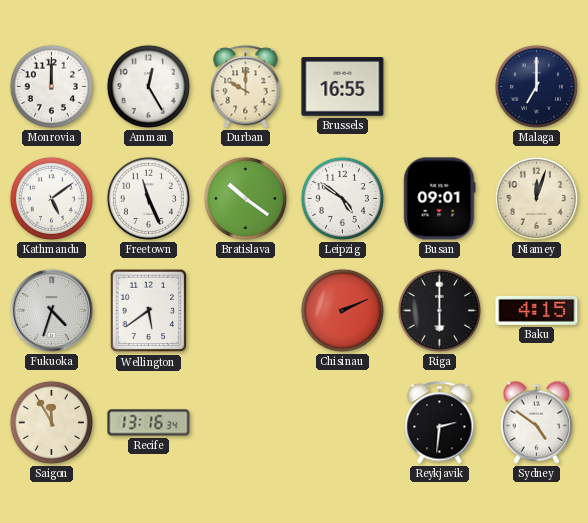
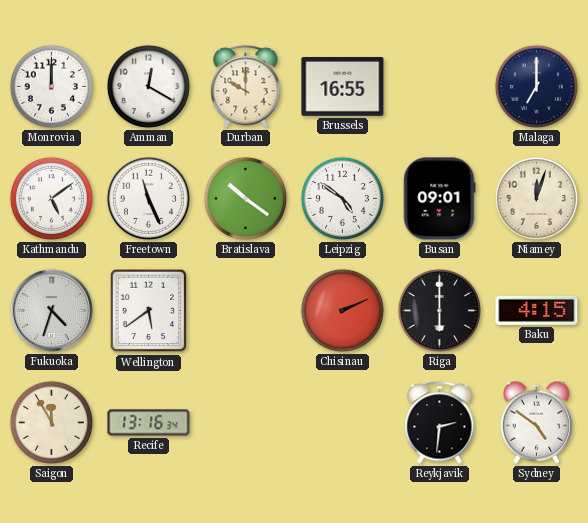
Amman: 12:25 -> 12:20
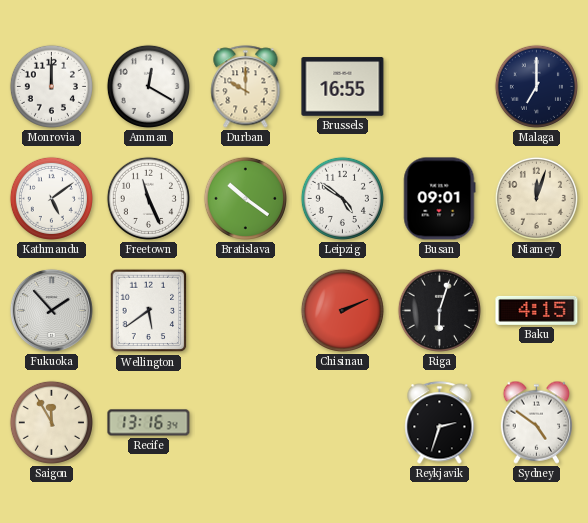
Fukuoka: 4:33 -> 1:53
Riga: 6:00 -> 6:03
Reykjavik: 2:31 -> 2:33
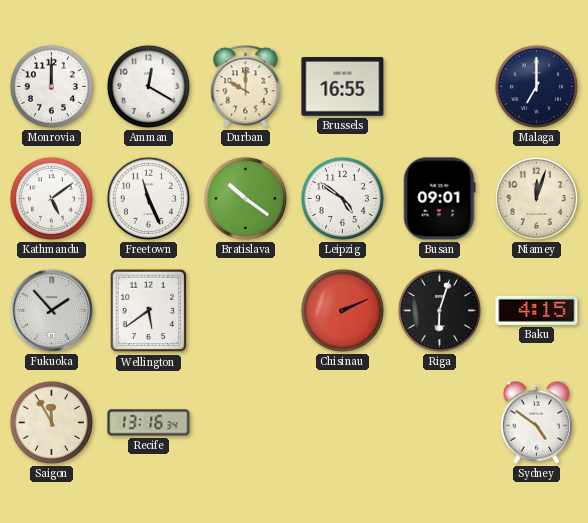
Reykjavik: 2:33 -> none
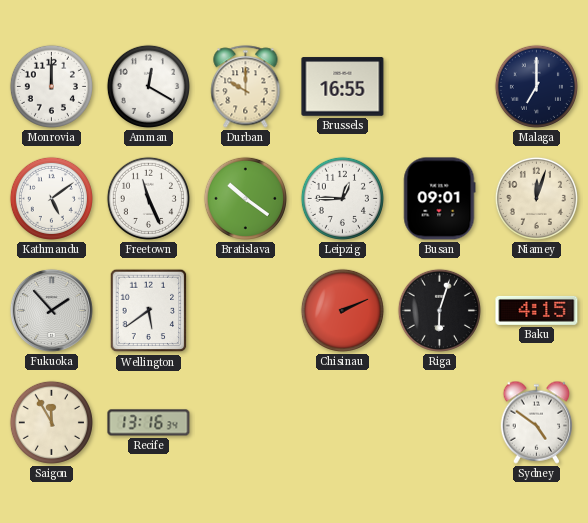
Leipzig: 4:51 -> 12:45
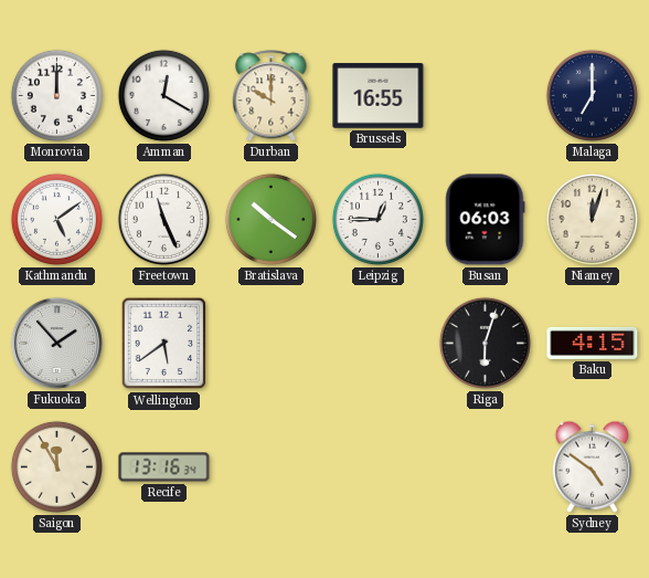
Busan: 09:01 -> 06:03
Chisinau: 2:11 -> none
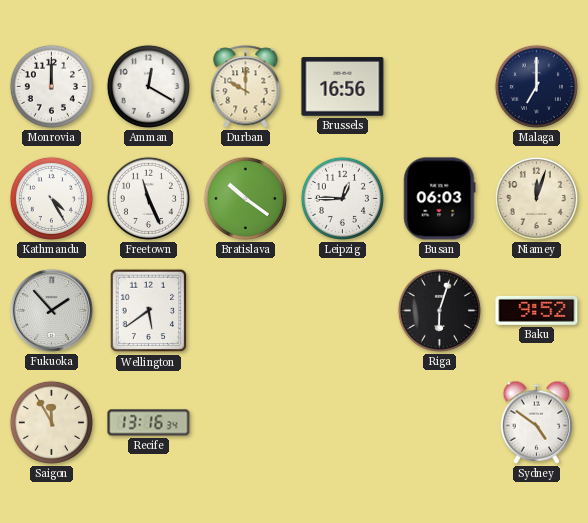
Brussels: 16:55 -> 16:56
Kathmandu: 5:09 -> 4:25
Baku: 4:15 -> 9:52
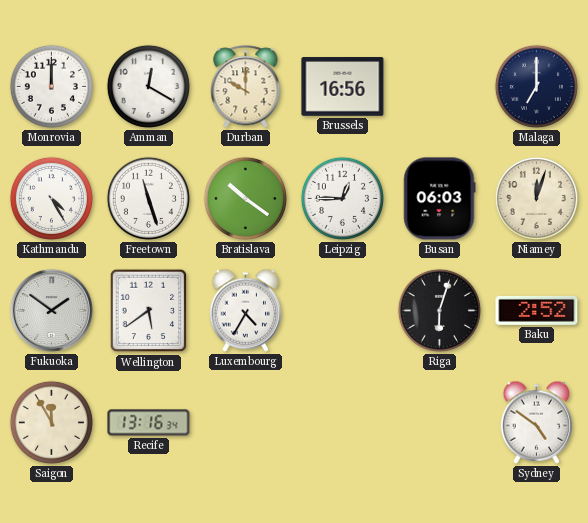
Freetown: 11:26 -> 11:27
Fukuoka: 1:53 -> 1:51
Luxembourg: none -> 4:35
Baku: 9:52 -> 2:52
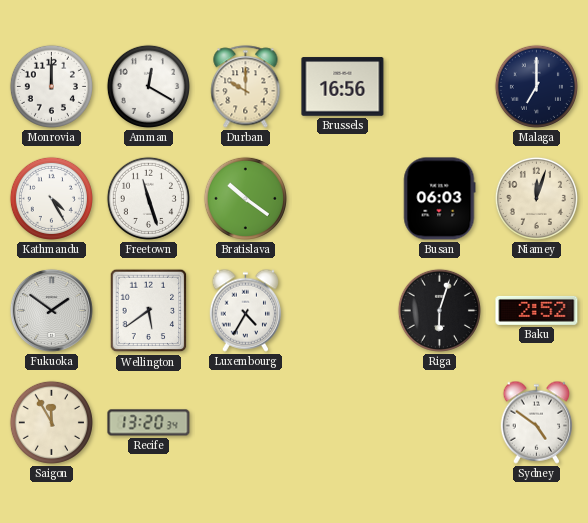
Leipzig: 12:45 -> none
Recife: 13:16 -> 13:20
